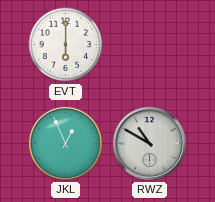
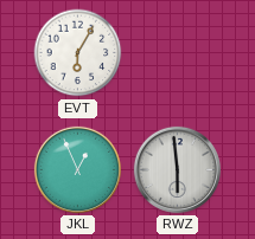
EVT: 6:00 -> 6:05
RWZ: 10:50 -> 5:59
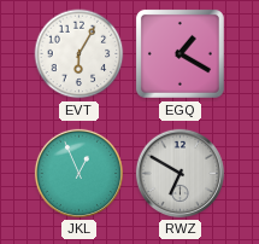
EGQ: none -> 1:20
RWZ: 5:59 -> 6:50
